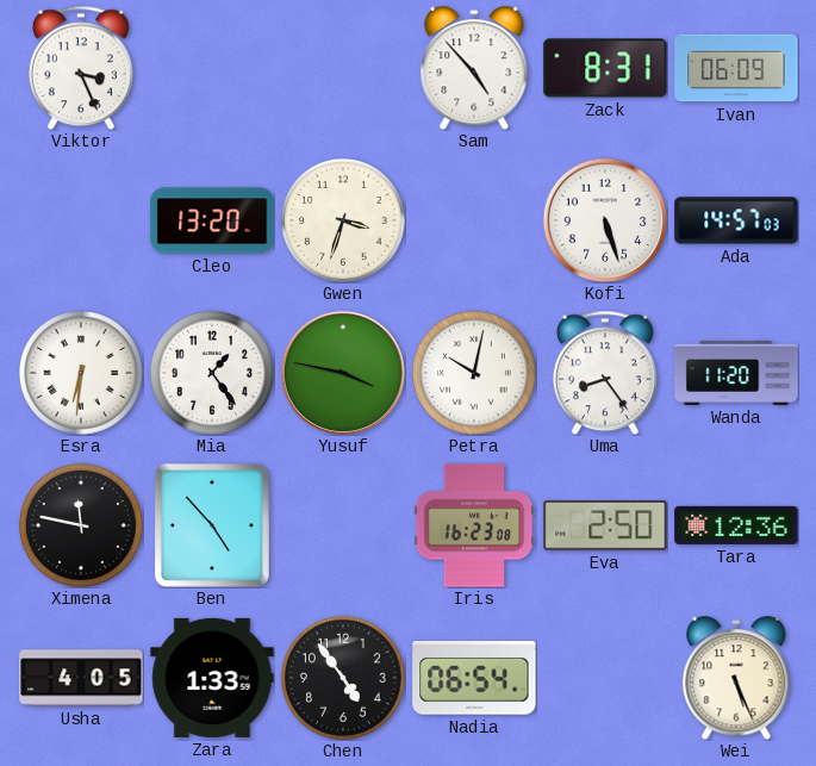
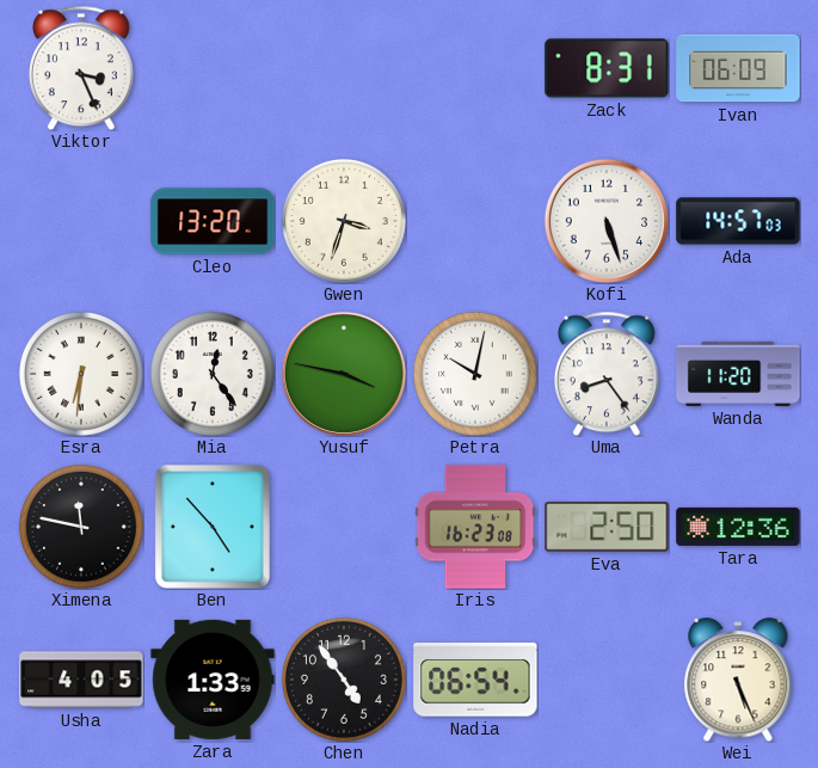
Sam: 4:53 -> none
Mia: 1:24 -> 12:24
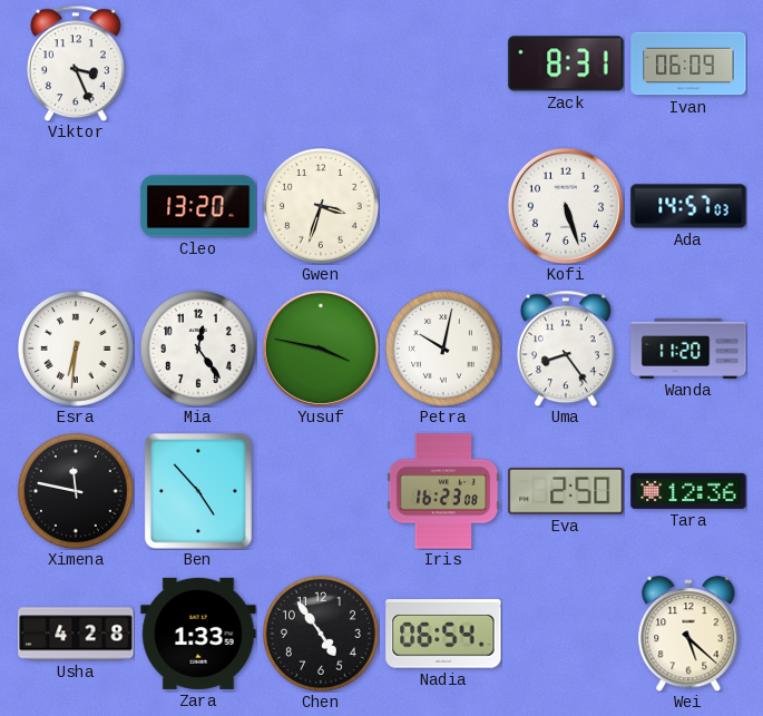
Usha: 4:05 -> 4:28
Wei: 5:26 -> 5:22
